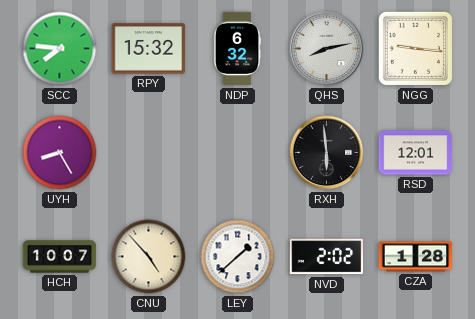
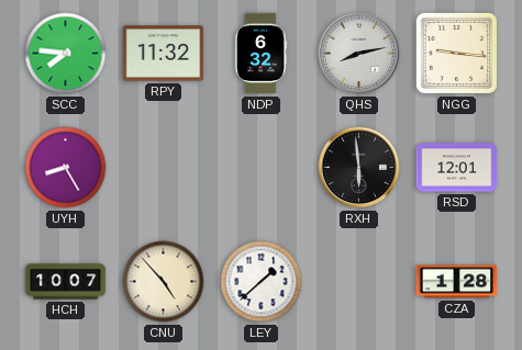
RPY: 15:32 -> 11:32
NVD: 2:02 -> none
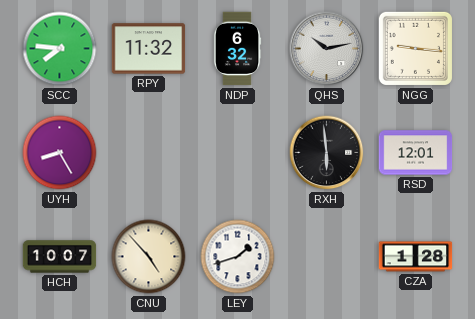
QHS: 8:13 -> 10:13
LEY: 1:38 -> 1:42
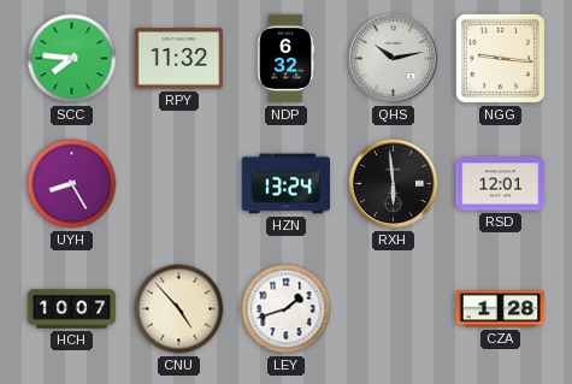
HZN: none -> 13:24
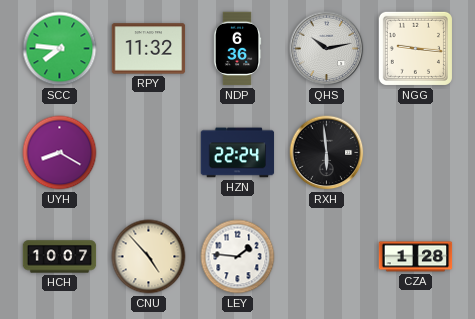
NDP: 6:32 -> 6:36
UYH: 8:25 -> 8:20
HZN: 13:24 -> 22:24
RSD: 12:01 -> none
LEY: 1:42 -> 1:46
